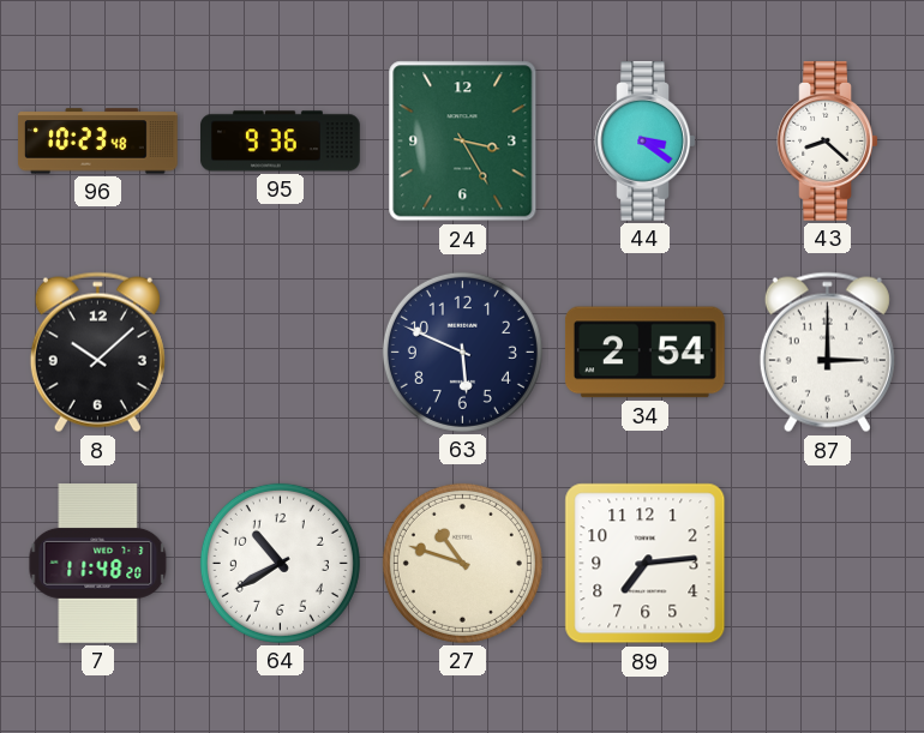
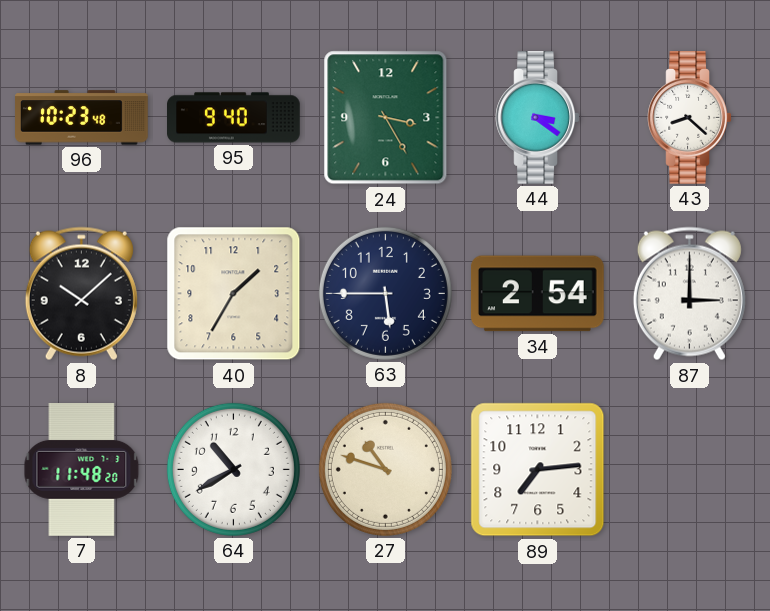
95: 9:36 -> 9:40
40: none -> 1:35
63: 5:49 -> 5:45
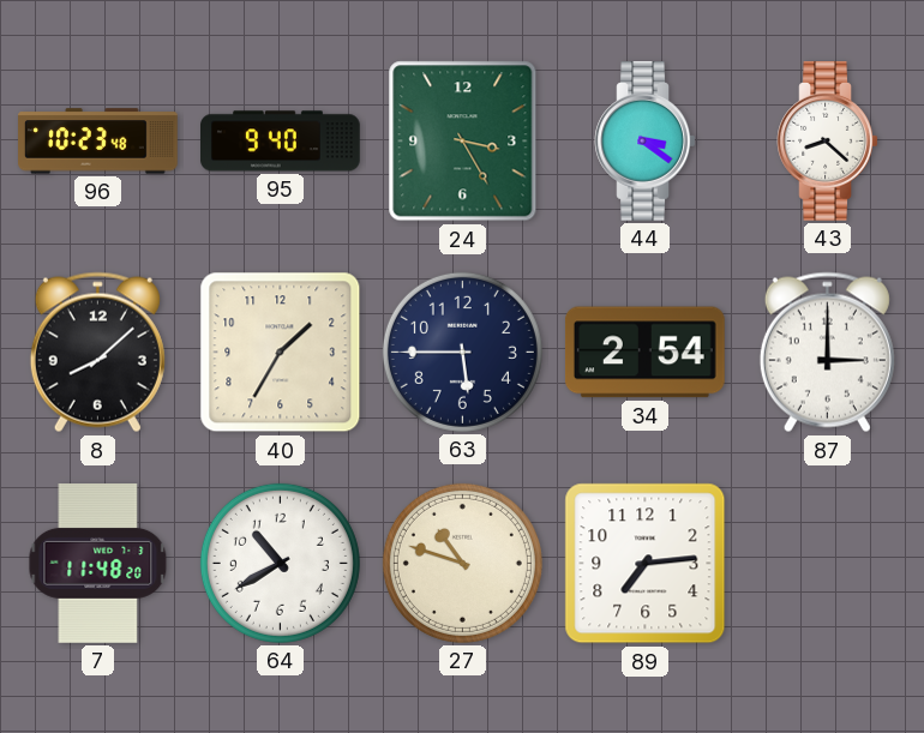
8: 10:08 -> 8:08
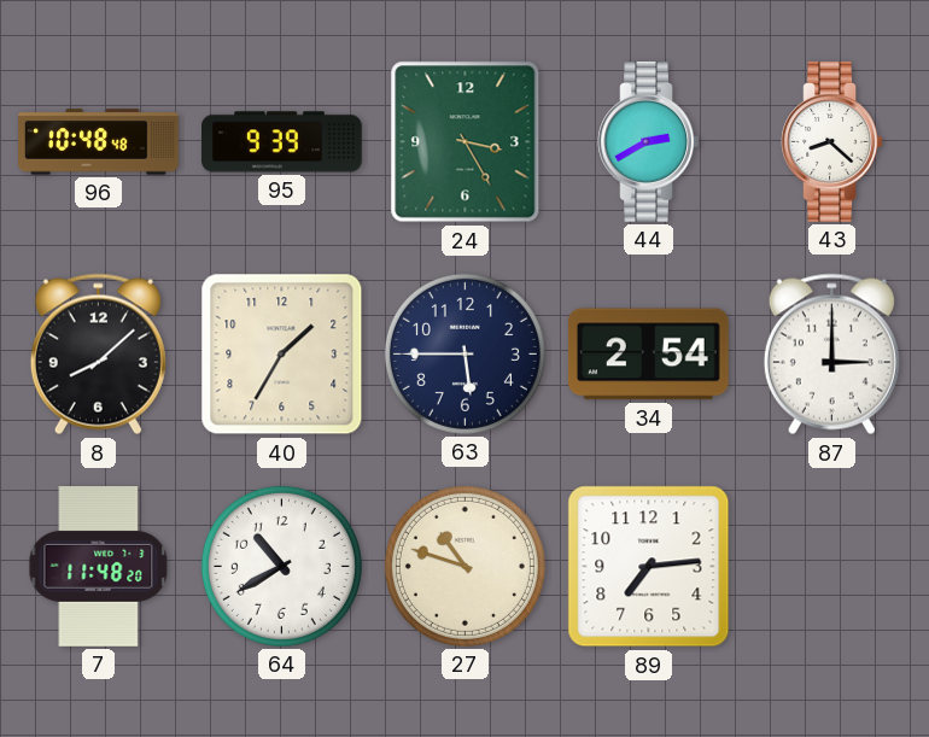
96: 10:23 -> 10:48
95: 9:40 -> 9:39
44: 3:21 -> 2:40
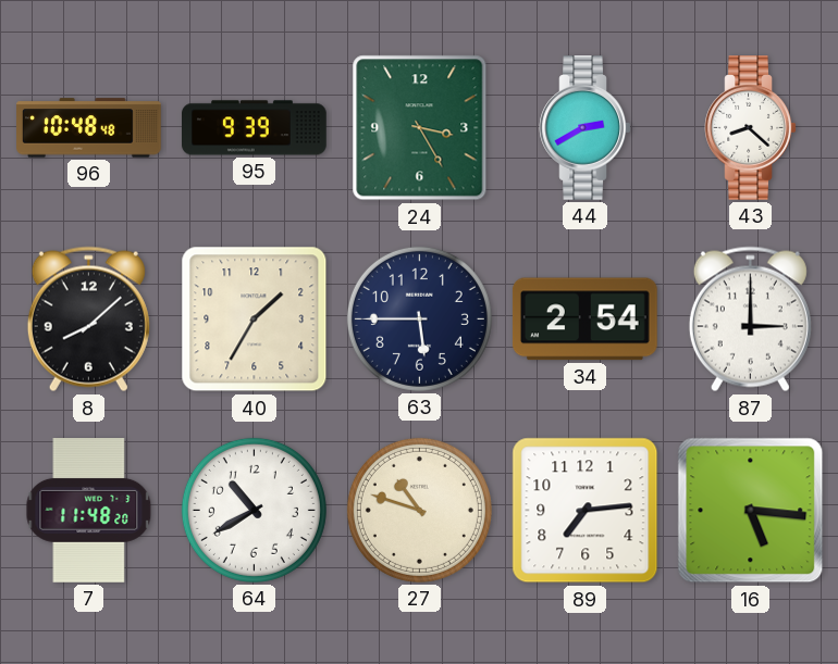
16: none -> 5:16
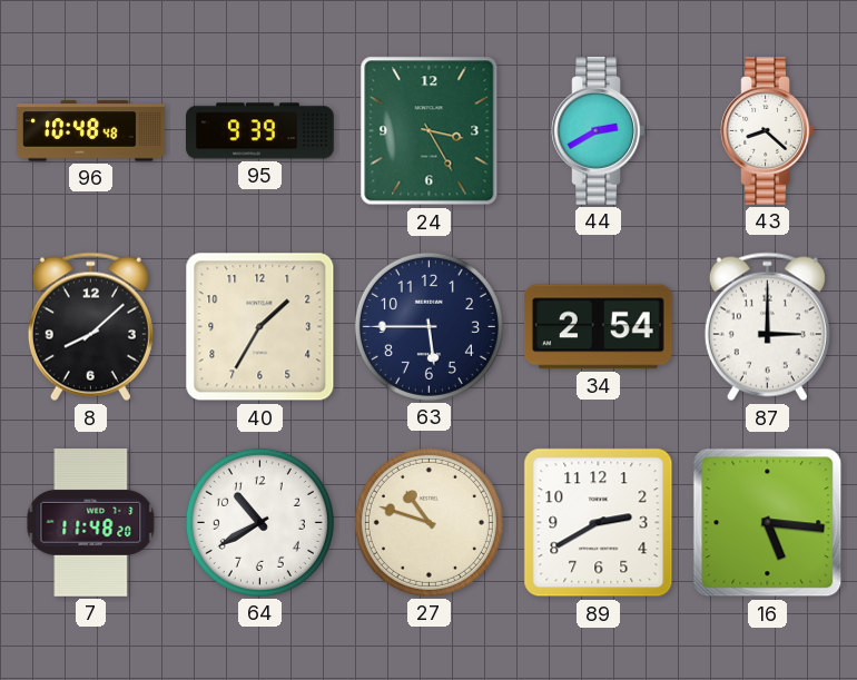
89: 7:14 -> 2:40
